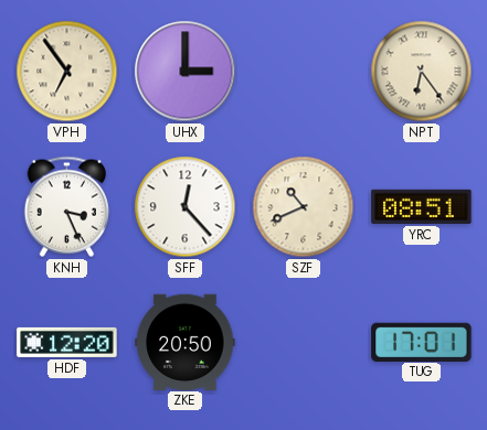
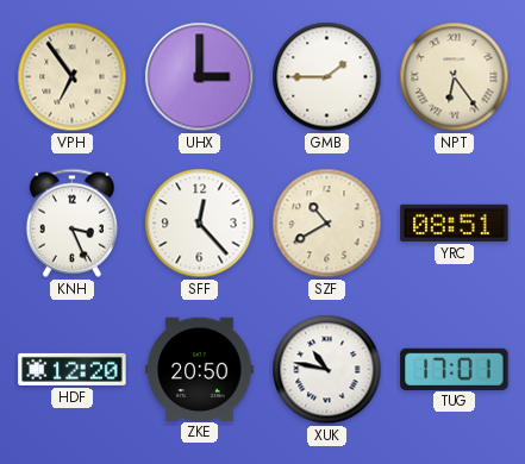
GMB: none -> 1:45
SZF: 10:41 -> 10:40
XUK: none -> 10:47
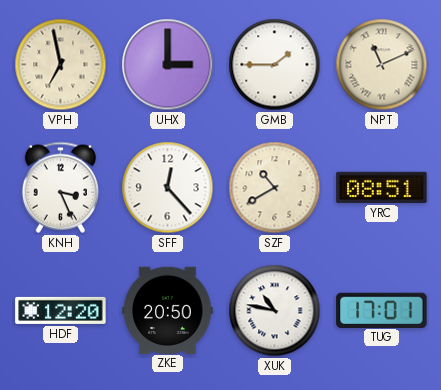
VPH: 6:54 -> 6:58
NPT: 6:24 -> 11:11
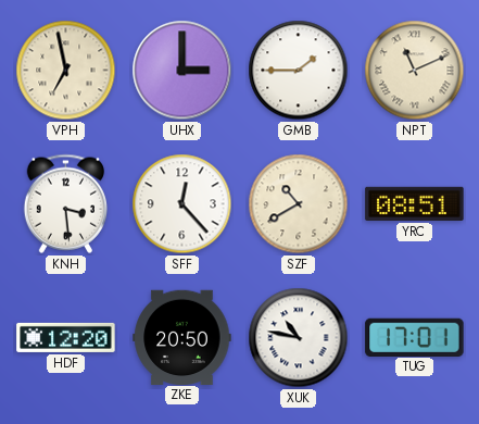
KNH: 3:26 -> 3:29
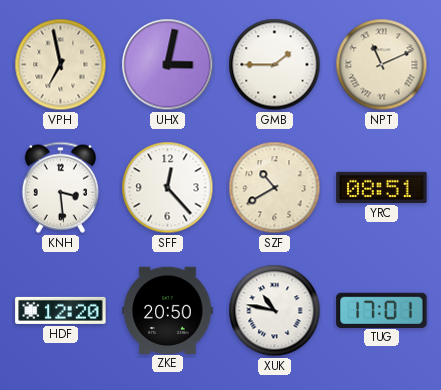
UHX: 3:00 -> 3:02
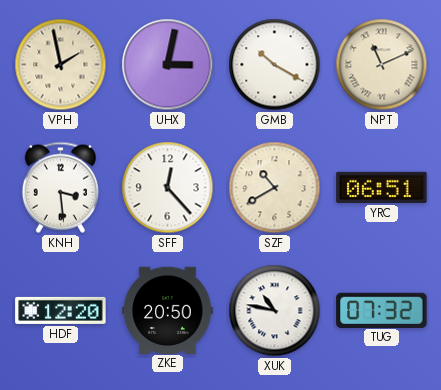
VPH: 6:58 -> 1:58
GMB: 1:45 -> 10:20
YRC: 08:51 -> 06:51
TUG: 17:01 -> 07:32
